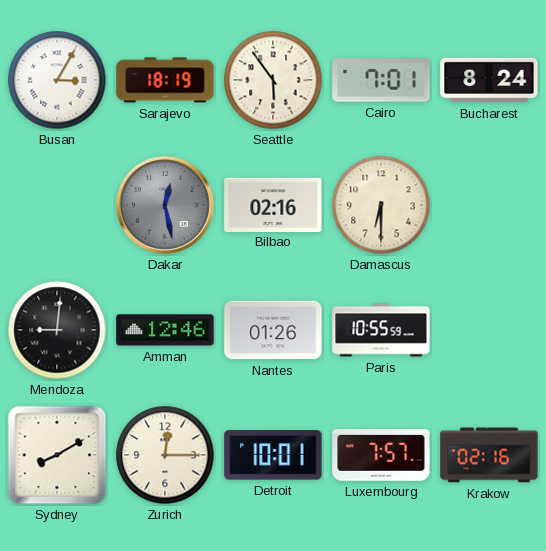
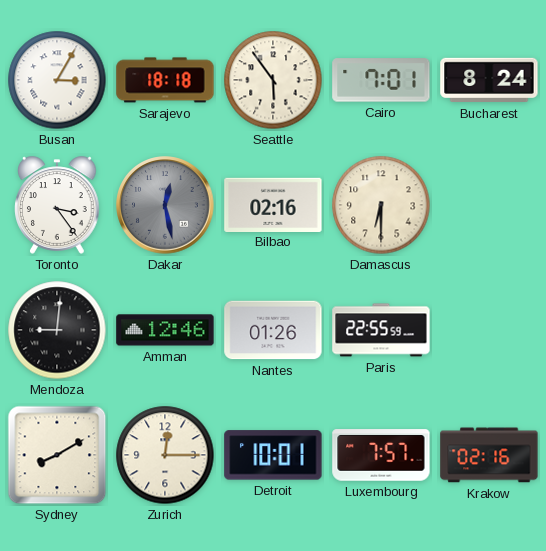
Sarajevo: 18:19 -> 18:18
Toronto: none -> 3:24
Paris: 10:55 -> 22:55
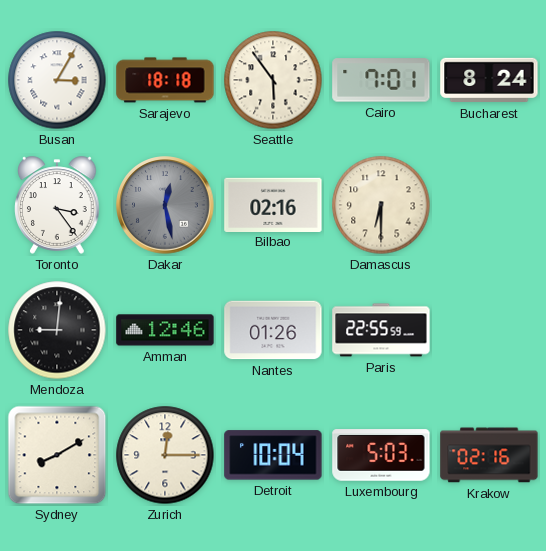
Detroit: 10:01 -> 10:04
Luxembourg: 7:57 -> 5:03
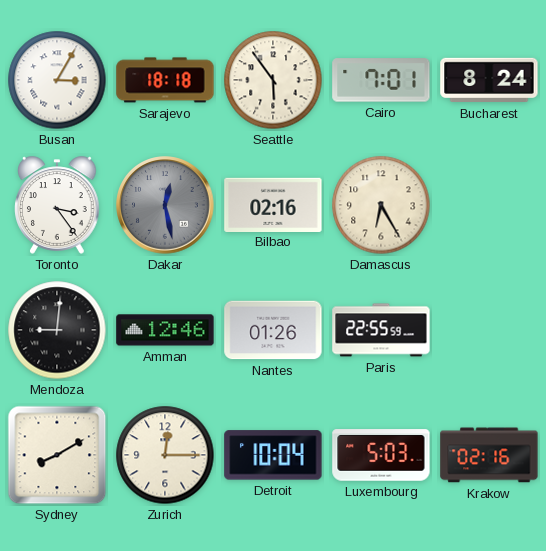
Damascus: 6:30 -> 6:25
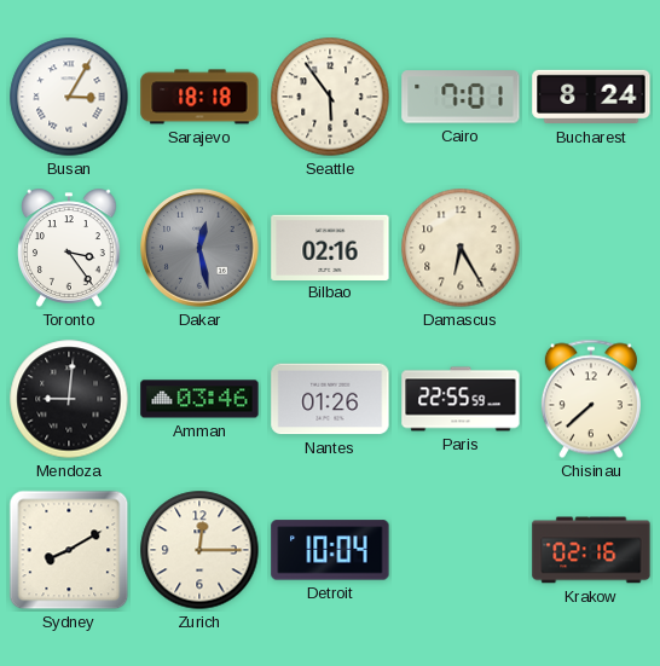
Amman: 12:46 -> 03:46
Chisinau: none -> 7:38
Luxembourg: 5:03 -> none
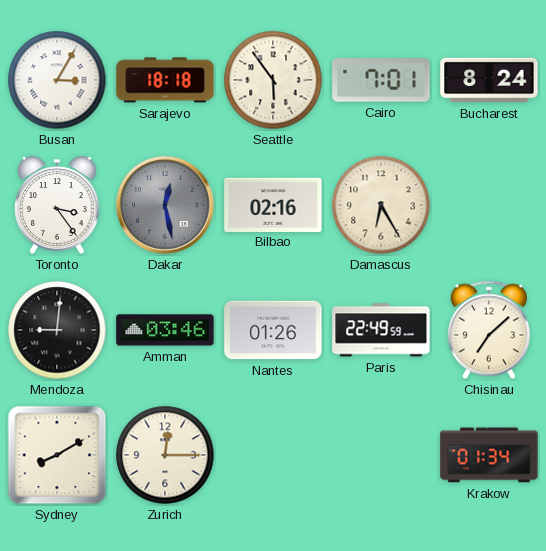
Paris: 22:55 -> 22:49
Chisinau: 7:38 -> 7:08
Detroit: 10:04 -> none
Krakow: 02:16 -> 01:34
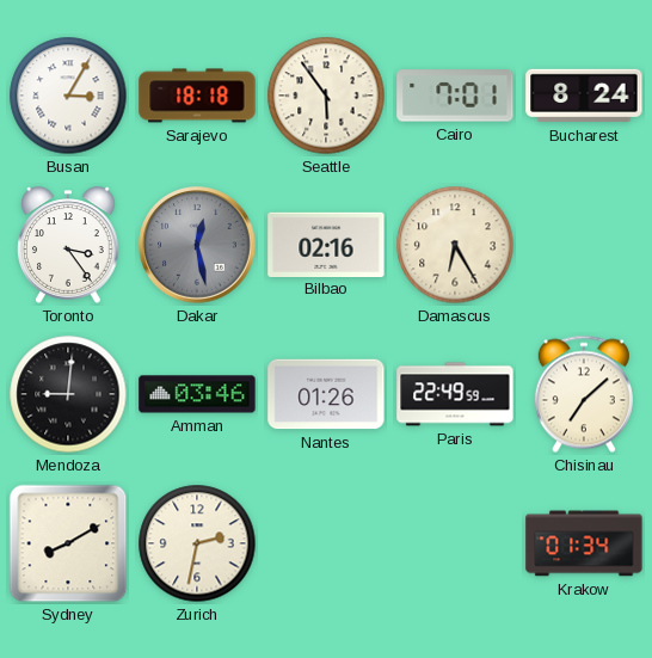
Zurich: 12:15 -> 2:32
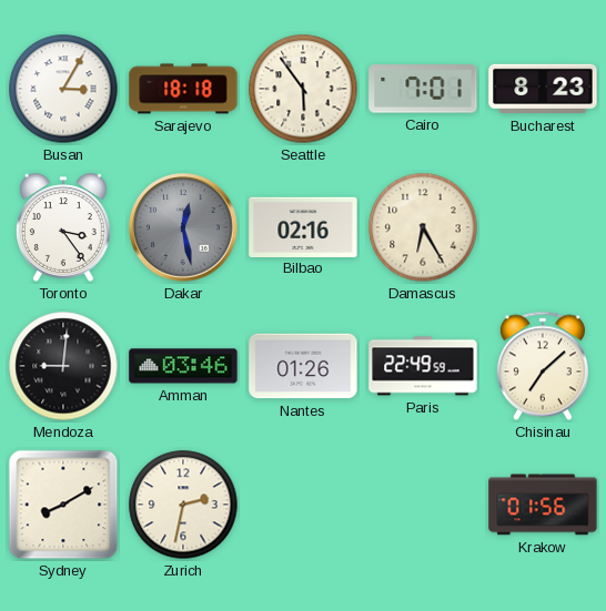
Bucharest: 8:24 -> 8:23
Krakow: 01:34 -> 01:56
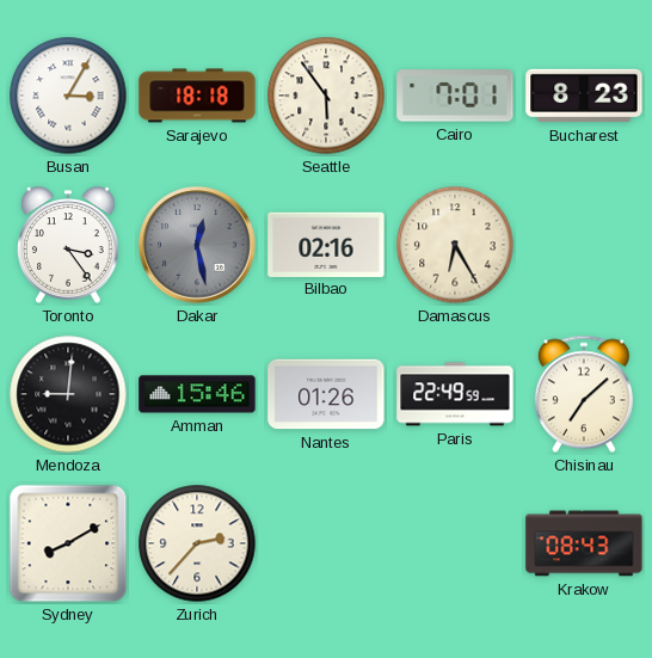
Amman: 03:46 -> 15:46
Zurich: 2:32 -> 2:37
Krakow: 01:56 -> 08:43
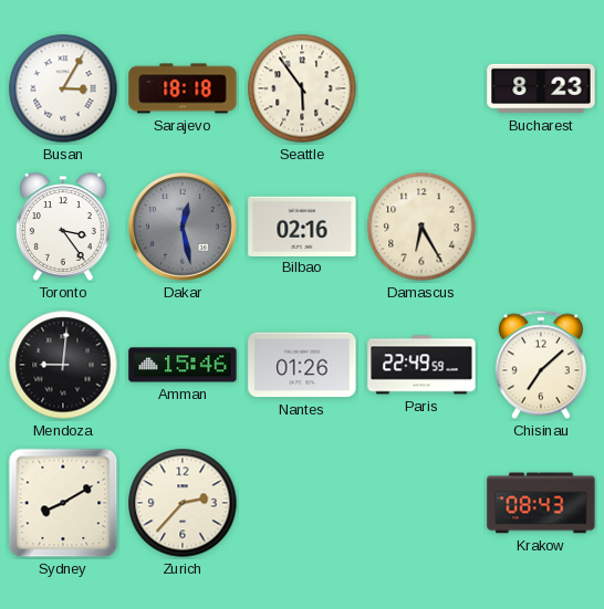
Cairo: 7:01 -> none
